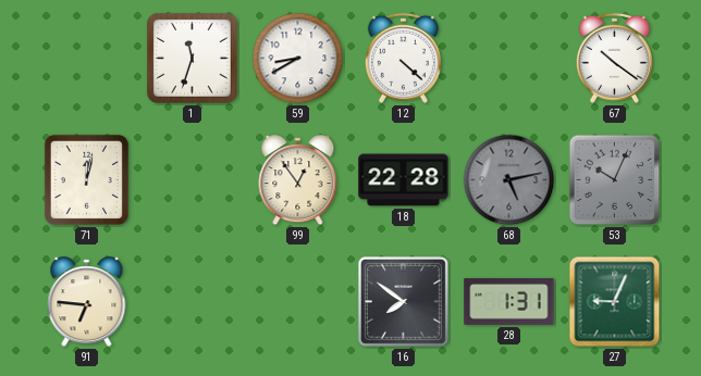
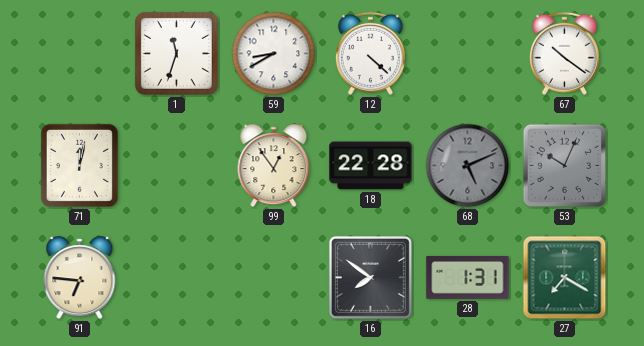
68: 5:13 -> 5:11
27: 9:04 -> 7:20
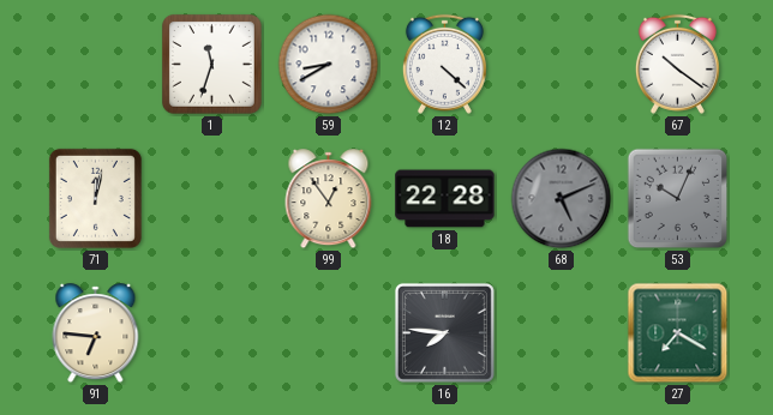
16: 7:51 -> 7:46
28: 1:31 -> none
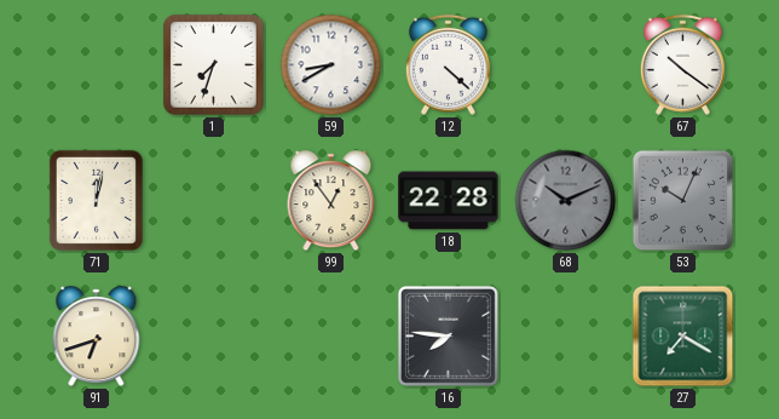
1: 11:33 -> 7:33
68: 5:11 -> 10:11
91: 6:46 -> 6:42
